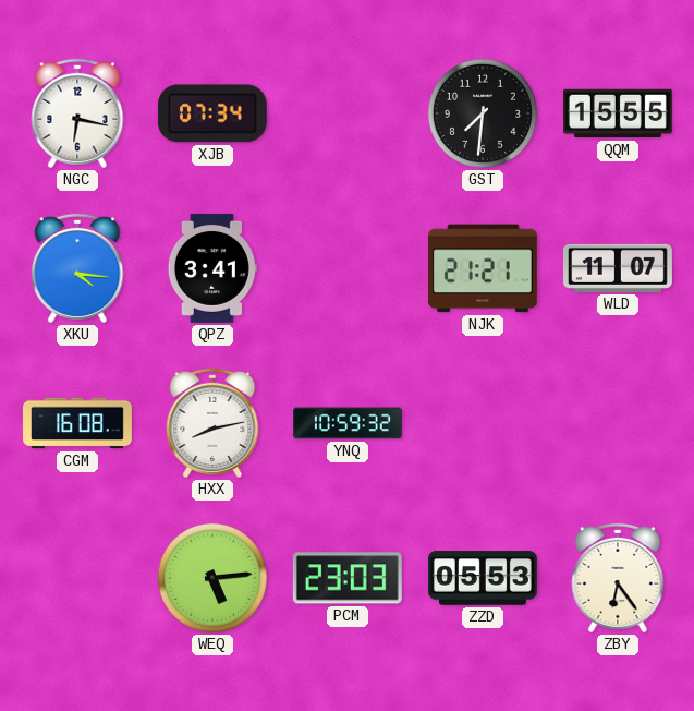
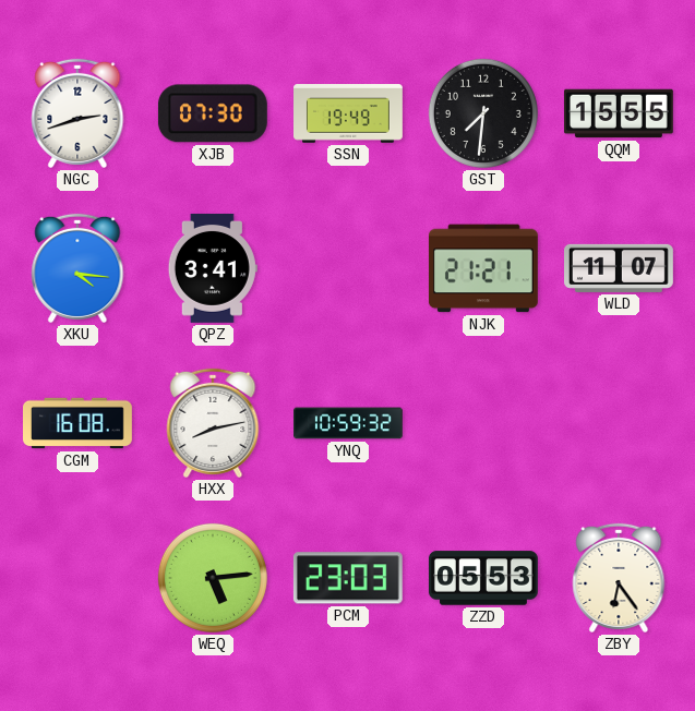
NGC: 6:17 -> 2:42
XJB: 07:34 -> 07:30
SSN: none -> 19:49
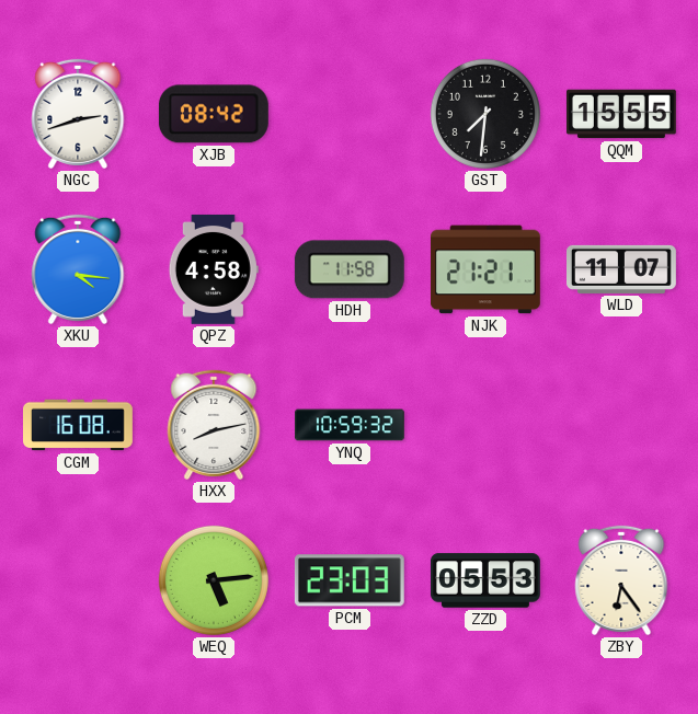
XJB: 07:30 -> 08:42
SSN: 19:49 -> none
QPZ: 3:41 -> 4:58
HDH: none -> 11:58
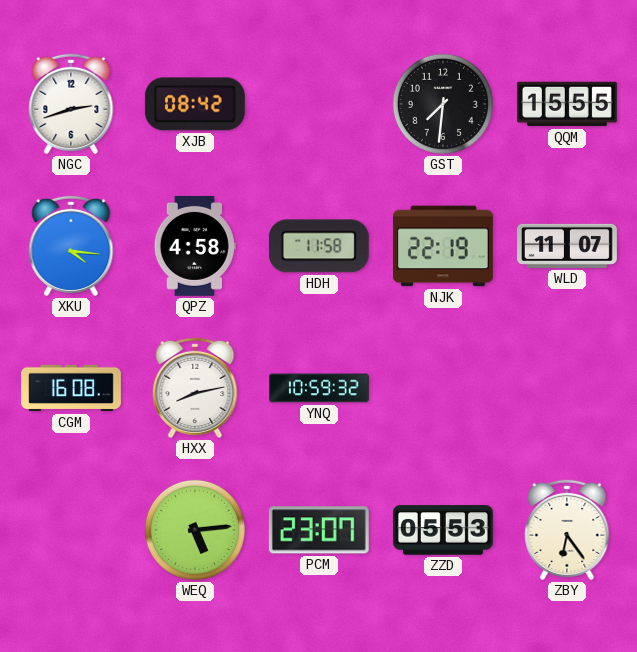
NJK: 21:21 -> 22:19
PCM: 23:03 -> 23:07
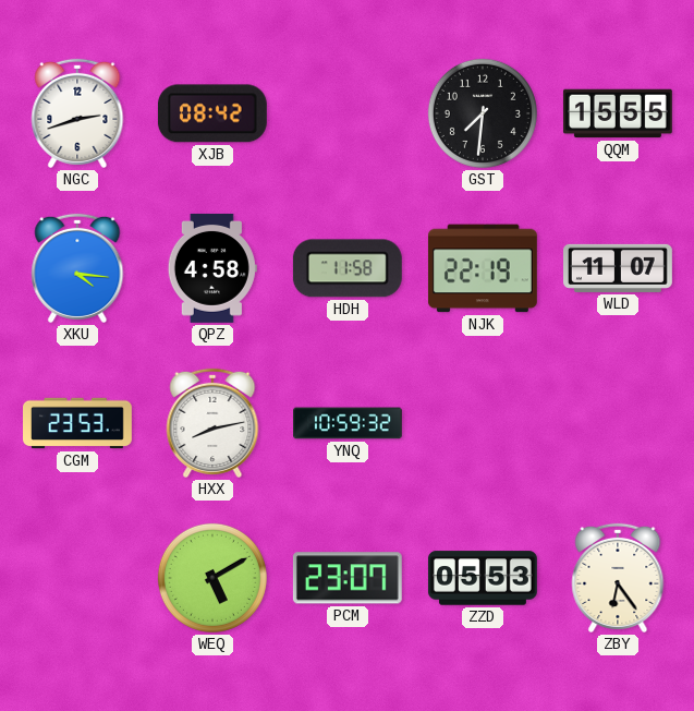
CGM: 16:08 -> 23:53
WEQ: 5:14 -> 5:10
